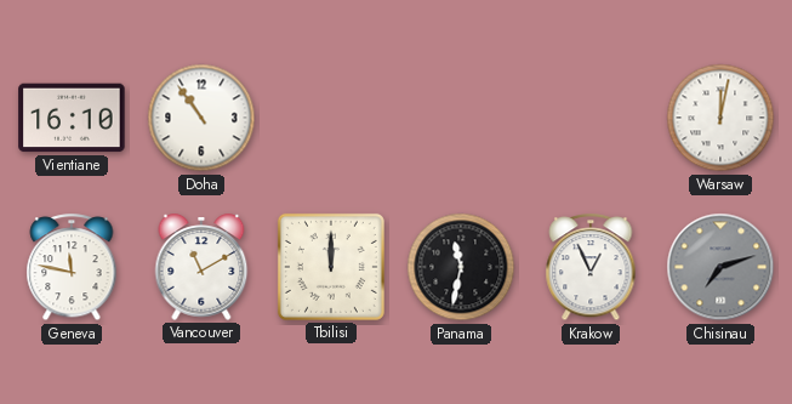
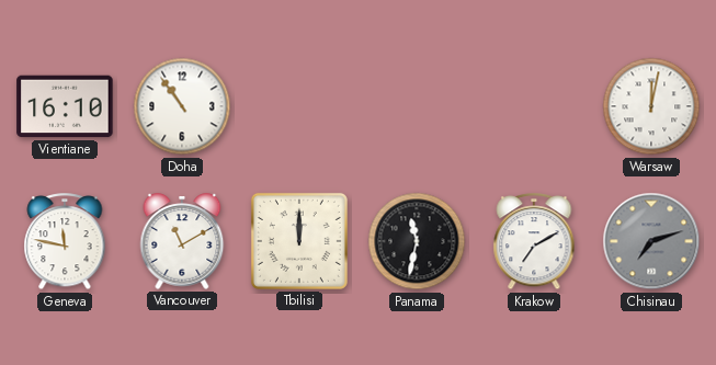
Krakow: 12:56 -> 7:10
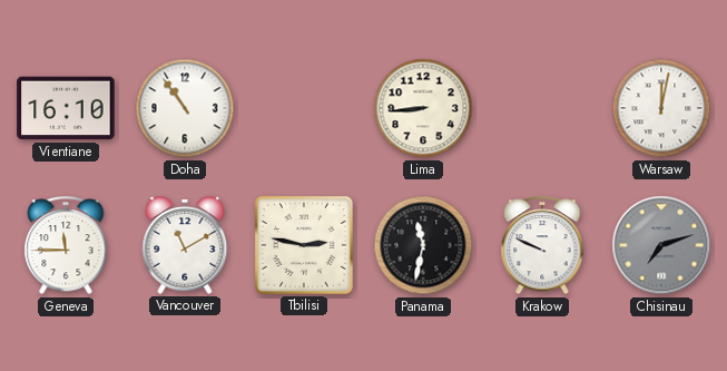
Lima: none -> 8:44
Geneva: 11:47 -> 11:45
Tbilisi: 12:00 -> 2:47
Krakow: 7:10 -> 9:49
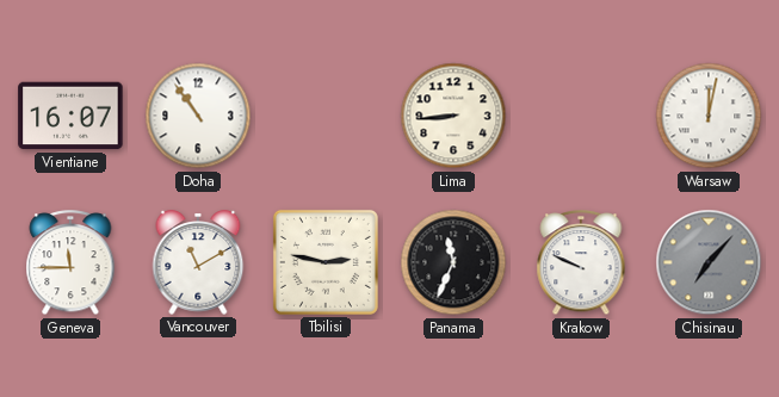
Vientiane: 16:10 -> 16:07
Panama: 11:32 -> 11:34
Chisinau: 7:12 -> 7:07
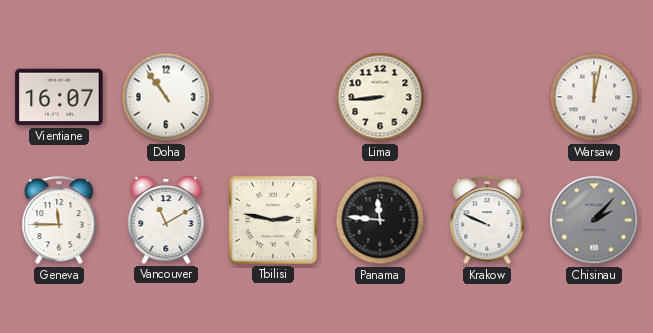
Panama: 11:34 -> 11:46
Chisinau: 7:07 -> 2:07
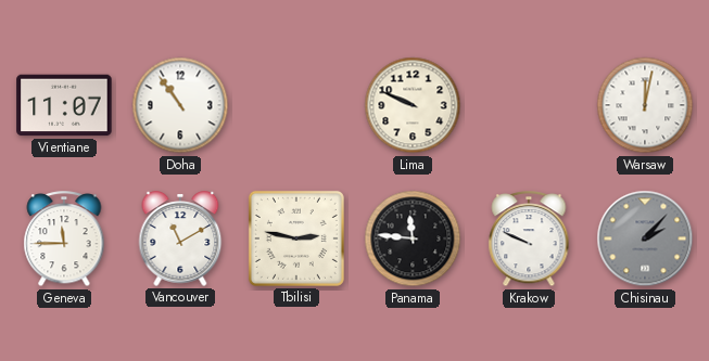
Vientiane: 16:07 -> 11:07
Lima: 8:44 -> 9:49
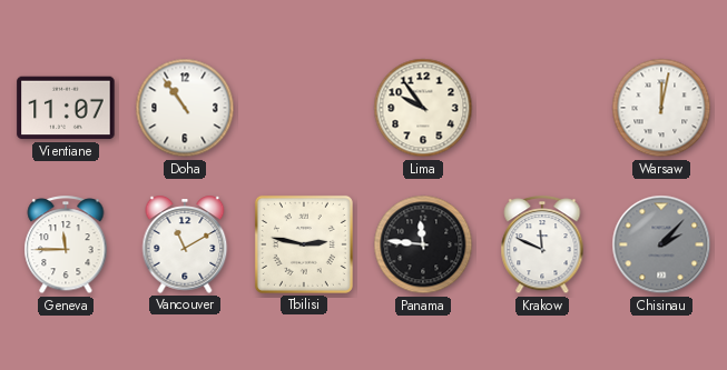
Lima: 9:49 -> 9:54
Krakow: 9:49 -> 11:49
